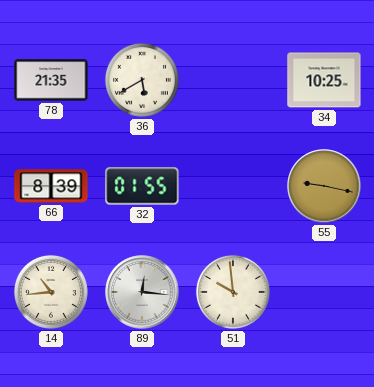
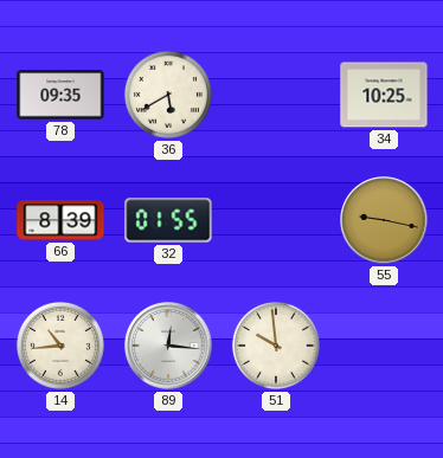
78: 21:35 -> 09:35
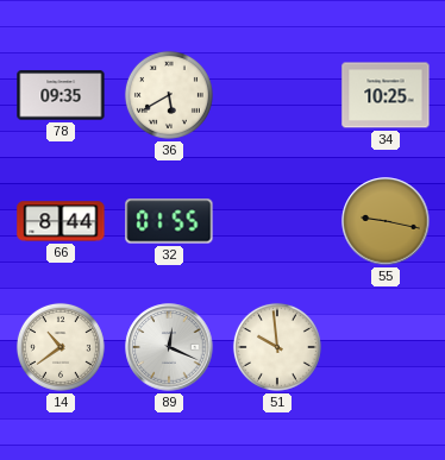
66: 8:39 -> 8:44
14: 10:44 -> 10:39
89: 12:16 -> 12:19
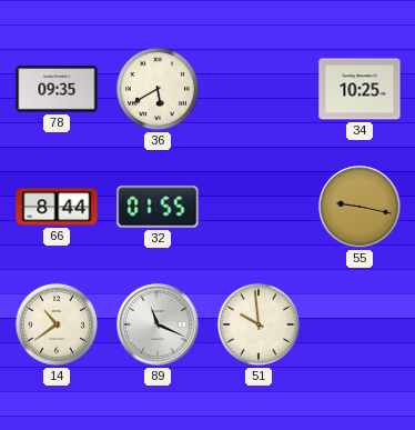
89: 12:19 -> 11:19
